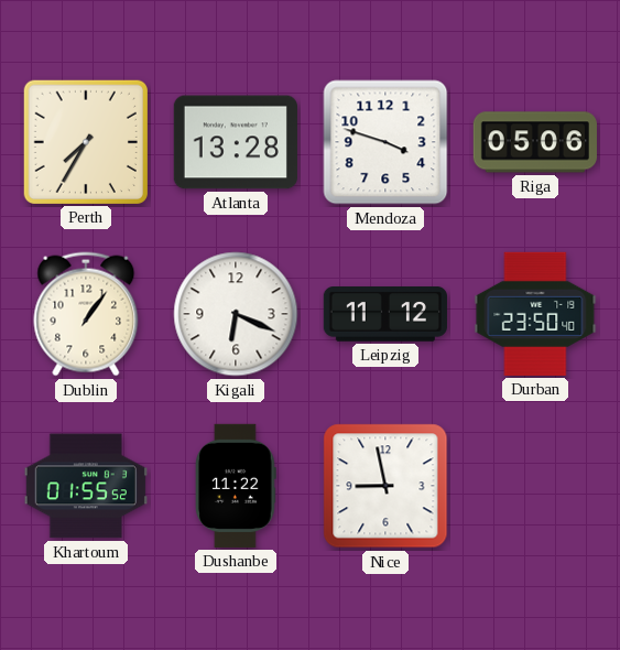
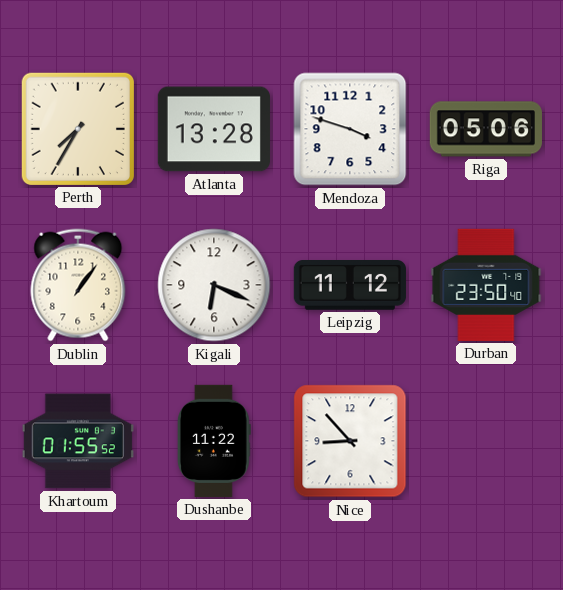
Nice: 8:58 -> 8:53
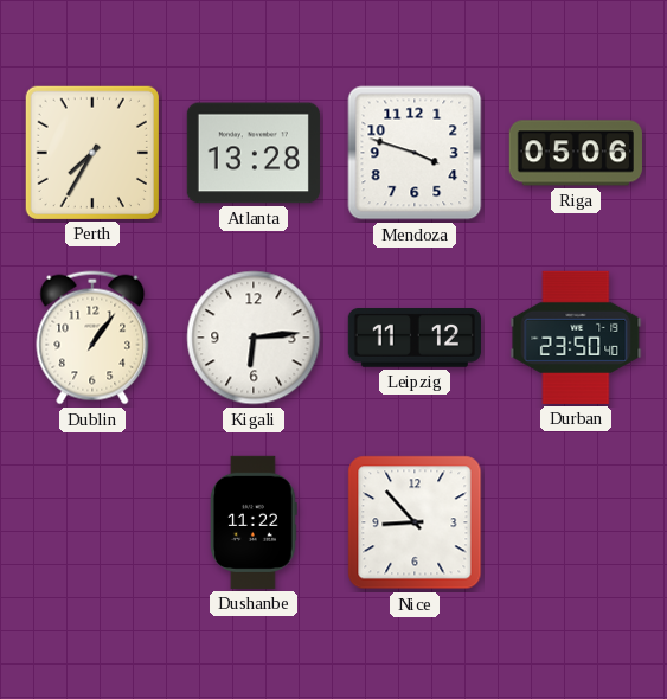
Kigali: 6:19 -> 6:14
Khartoum: 01:55 -> none
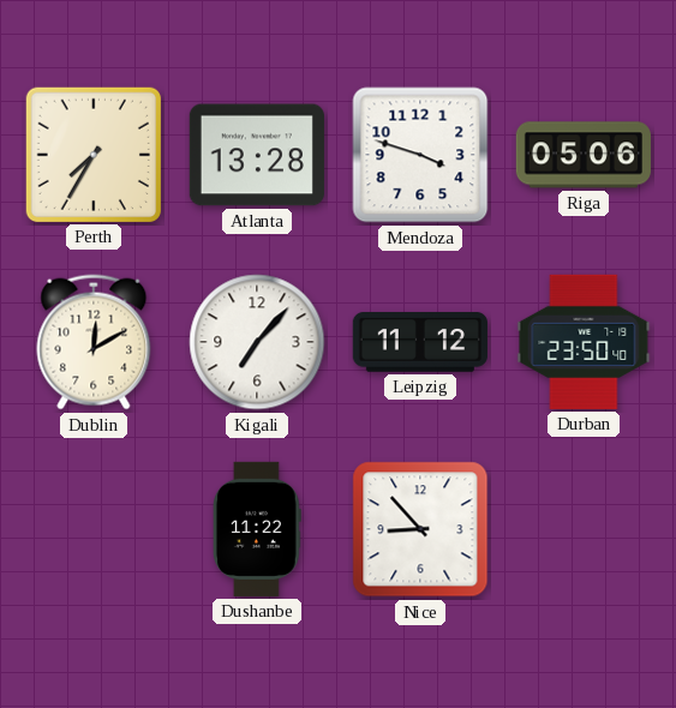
Dublin: 1:06 -> 12:10
Kigali: 6:14 -> 7:07
